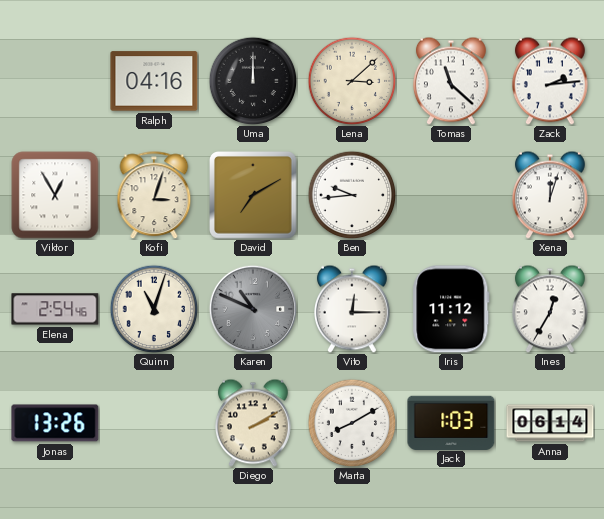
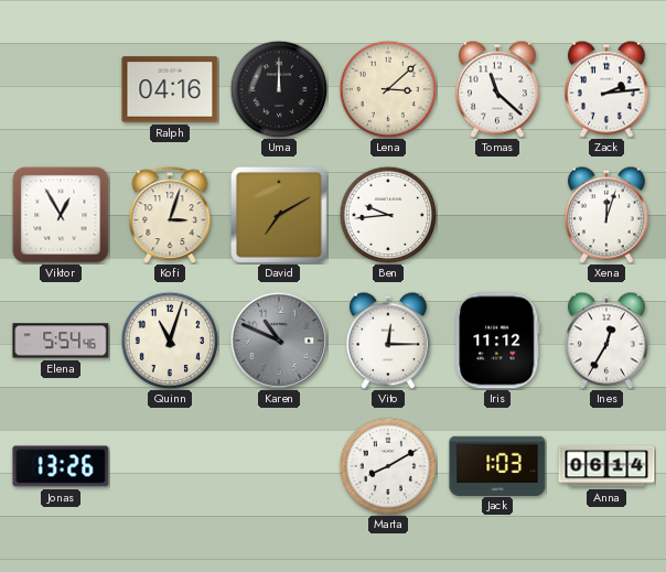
Elena: 2:54 -> 5:54
Diego: 2:10 -> none
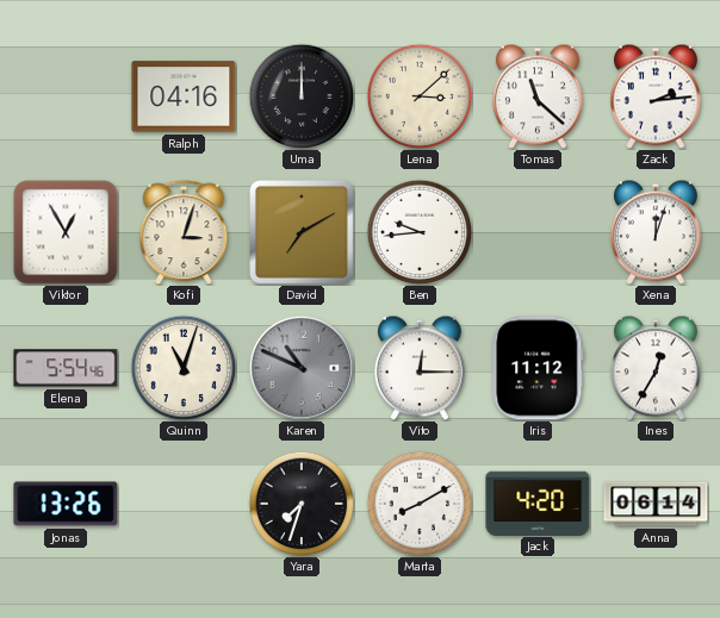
Yara: none -> 7:33
Jack: 1:03 -> 4:20
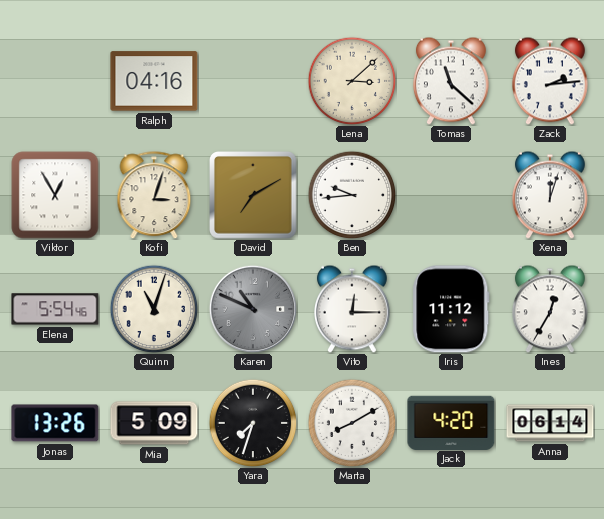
Uma: 12:00 -> none
Mia: none -> 5:09
